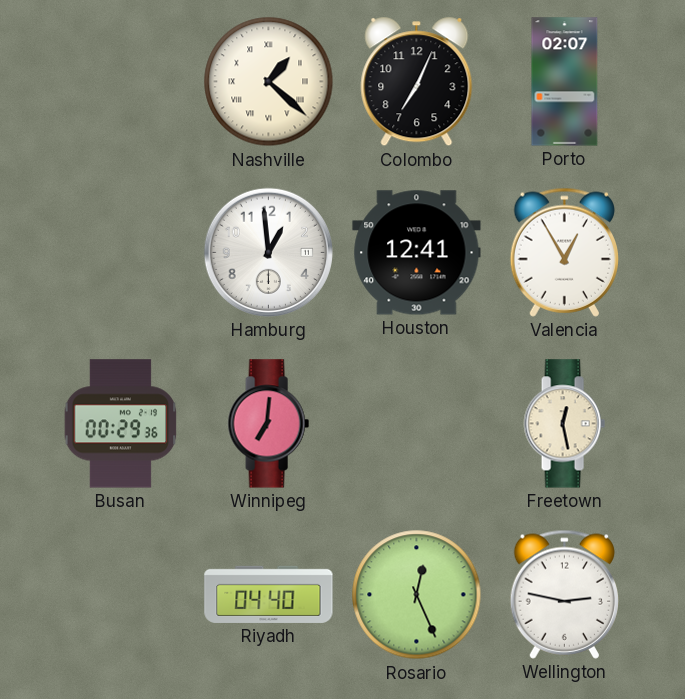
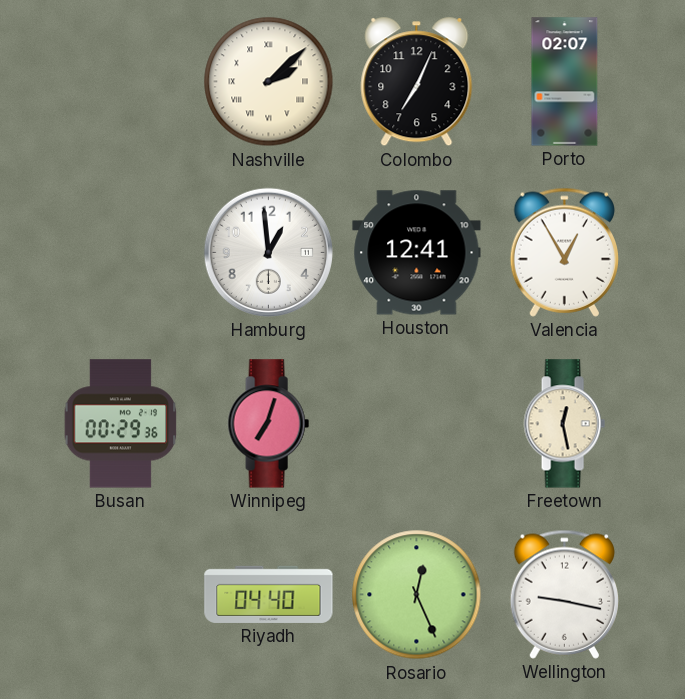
Nashville: 1:22 -> 2:08
Winnipeg: 7:01 -> 7:03
Wellington: 2:47 -> 9:17
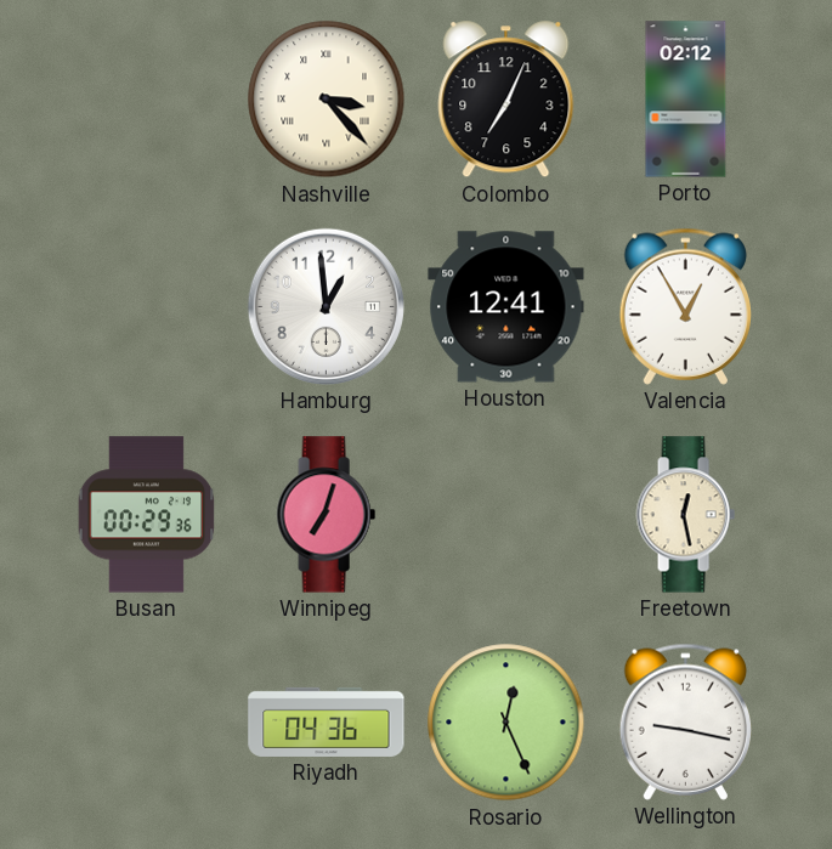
Nashville: 2:08 -> 3:23
Porto: 02:07 -> 02:12
Riyadh: 04:40 -> 04:36
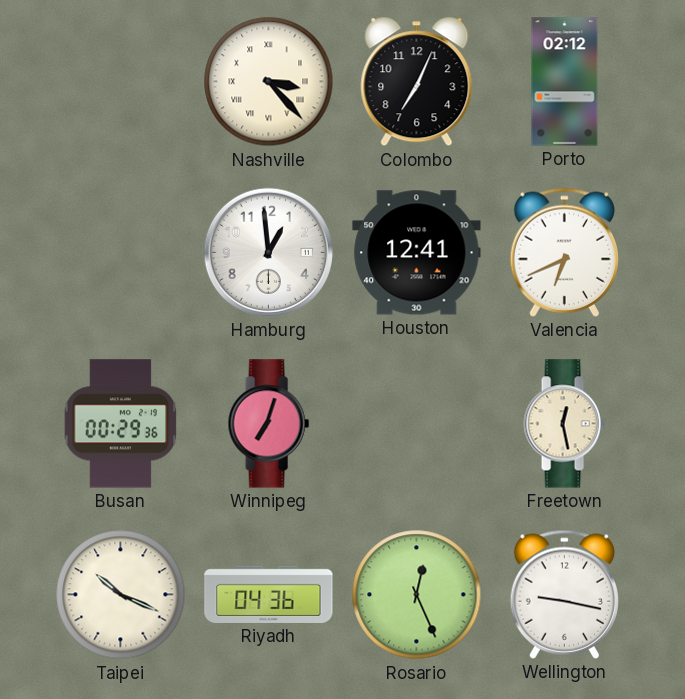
Valencia: 12:55 -> 6:41
Taipei: none -> 10:19
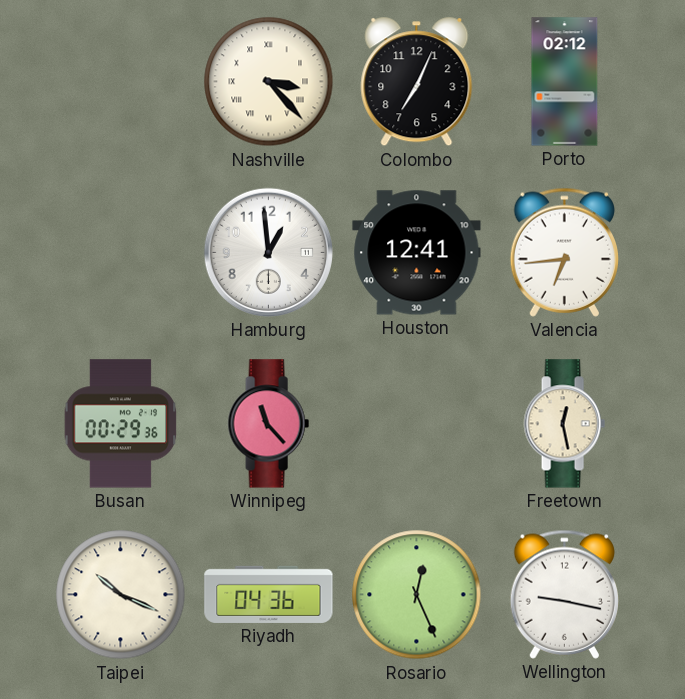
Valencia: 6:41 -> 6:44
Winnipeg: 7:03 -> 11:23
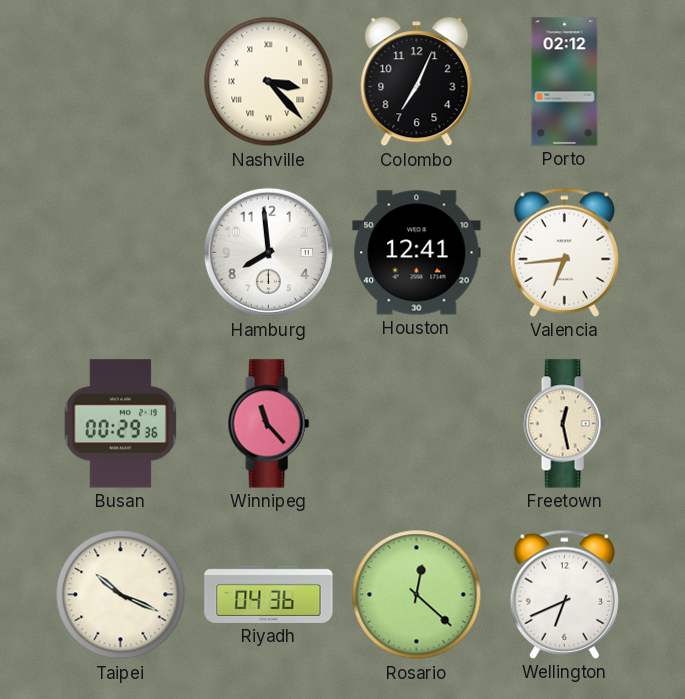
Hamburg: 12:59 -> 7:59
Rosario: 12:26 -> 12:22
Wellington: 9:17 -> 6:41
